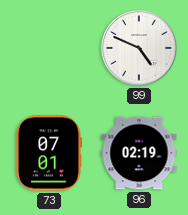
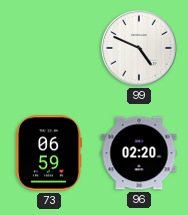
73: 07:01 -> 06:59
96: 02:19 -> 02:20
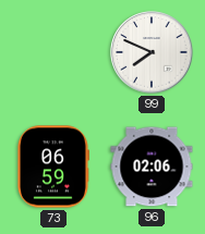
99: 4:49 -> 7:49
96: 02:20 -> 02:06
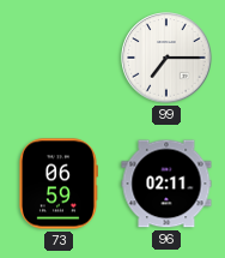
99: 7:49 -> 7:15
96: 02:06 -> 02:11
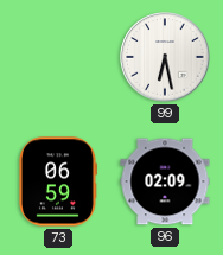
99: 7:15 -> 6:28
96: 02:11 -> 02:09
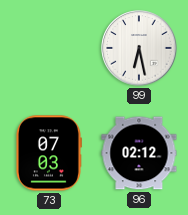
73: 06:59 -> 07:03
96: 02:09 -> 02:12
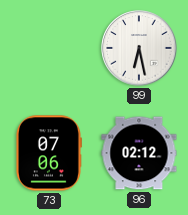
73: 07:03 -> 07:06
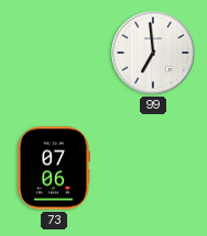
99: 6:28 -> 6:59
96: 02:12 -> none
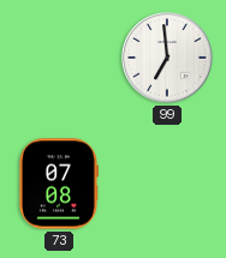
73: 07:06 -> 07:08
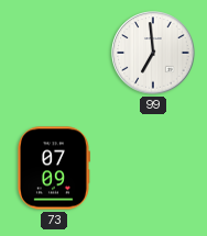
73: 07:08 -> 07:09
